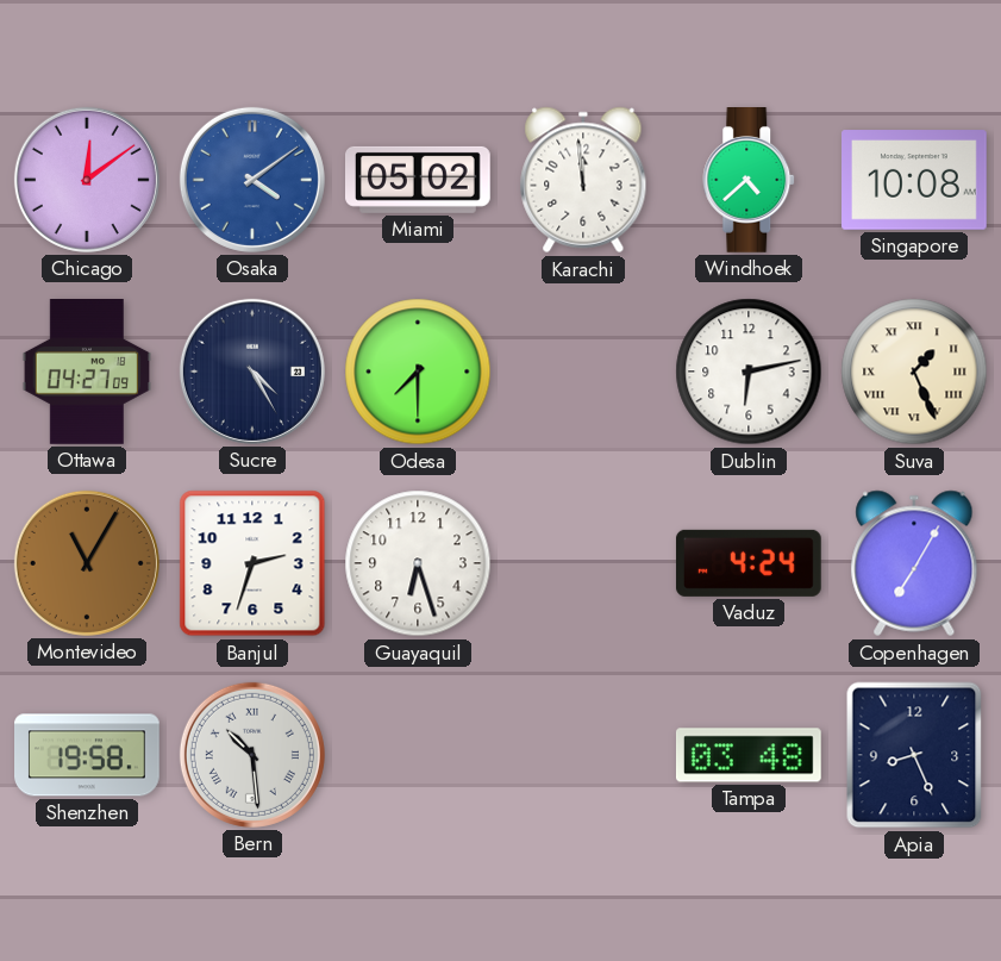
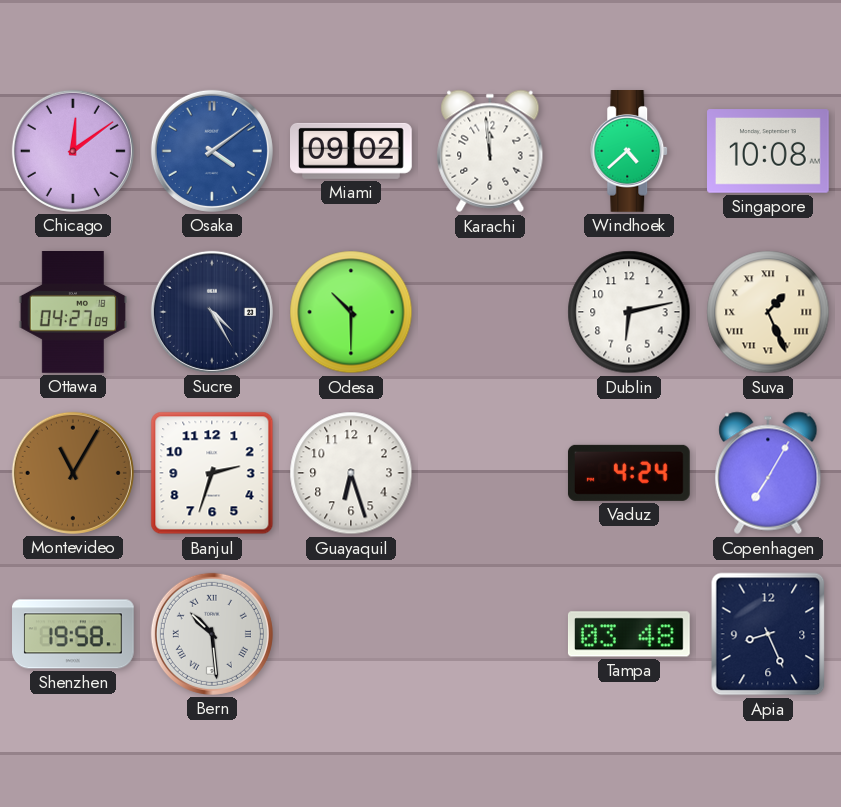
Miami: 05:02 -> 09:02
Odesa: 7:30 -> 10:30
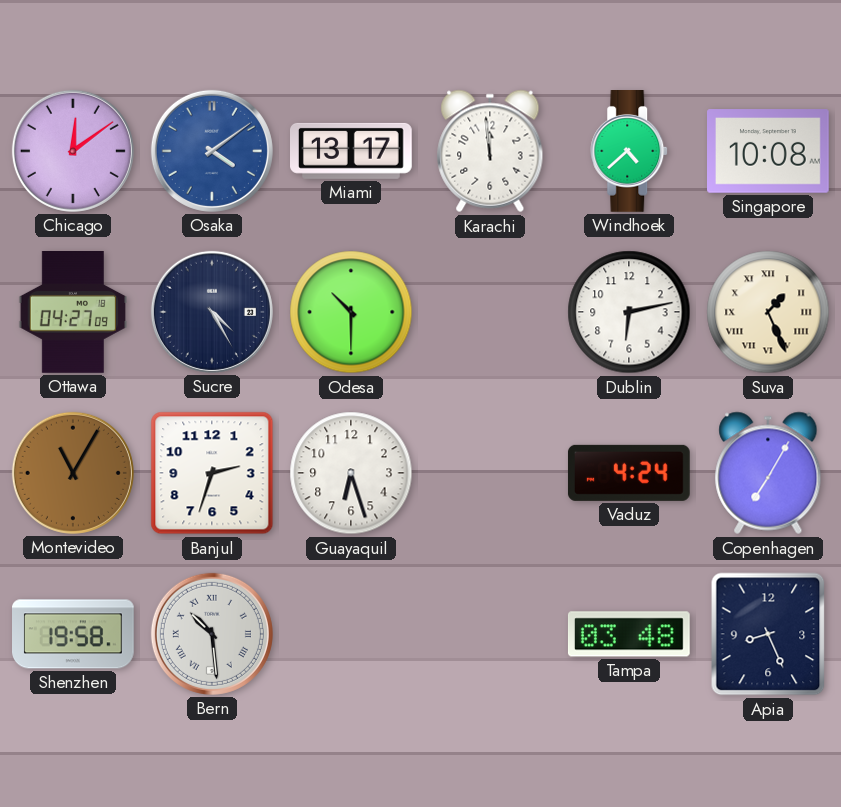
Miami: 09:02 -> 13:17
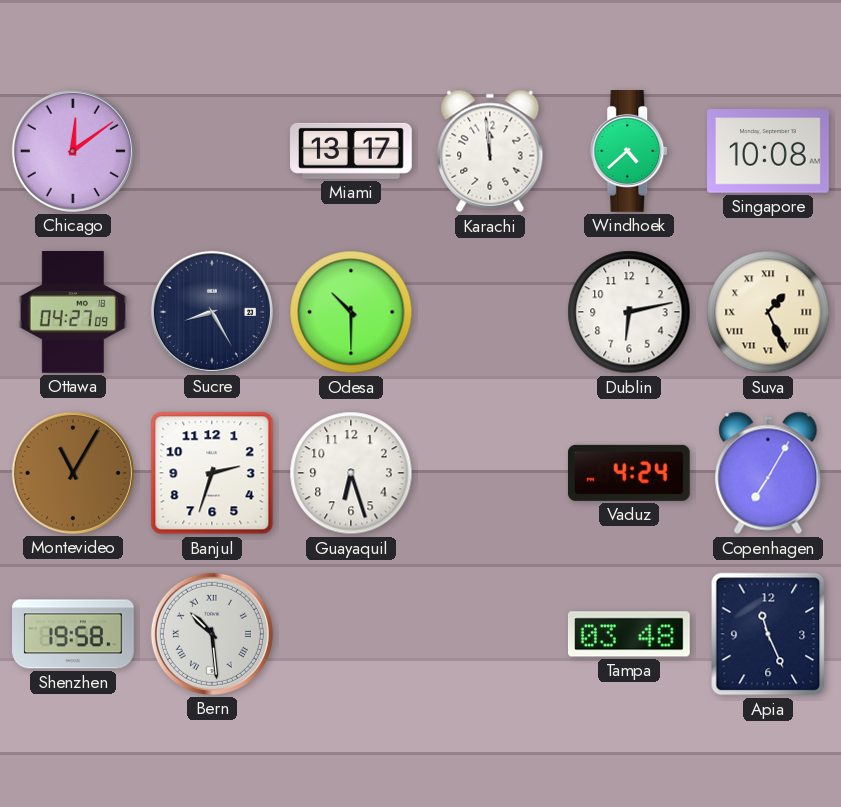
Osaka: 4:09 -> none
Sucre: 4:25 -> 8:25
Apia: 8:26 -> 11:26
